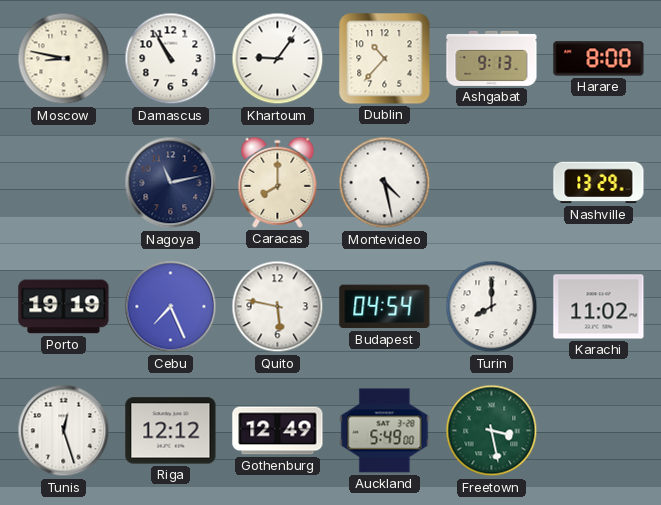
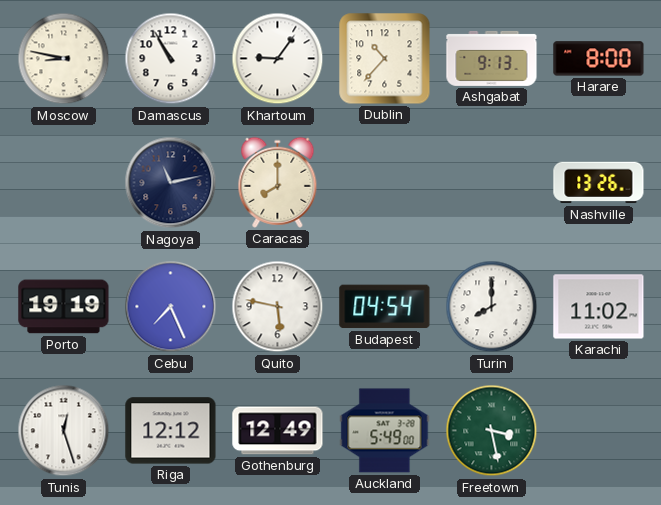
Montevideo: 4:28 -> none
Nashville: 13:29 -> 13:26
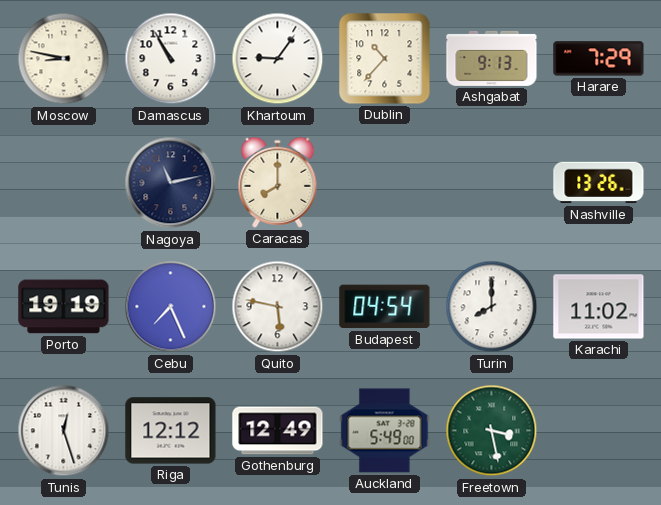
Harare: 8:00 -> 7:29
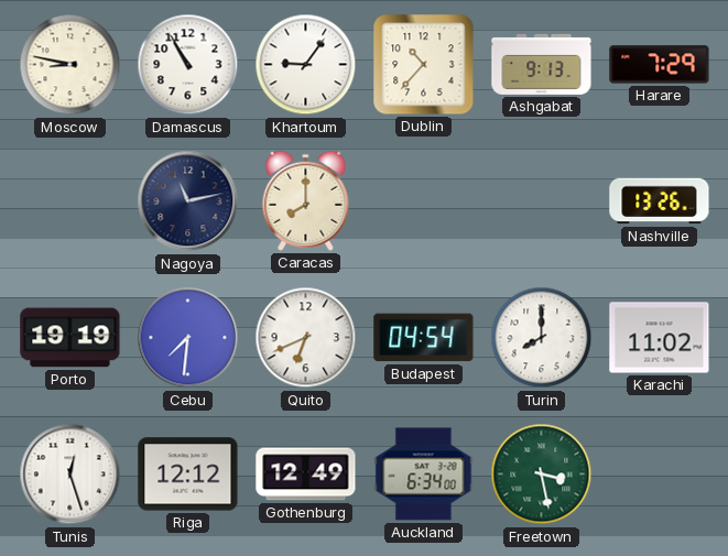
Cebu: 7:26 -> 7:31
Quito: 5:47 -> 6:41
Auckland: 5:49 -> 6:34
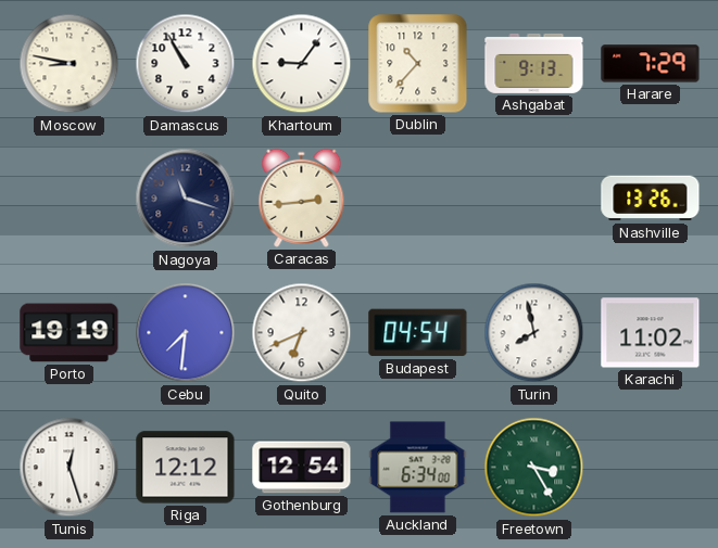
Nagoya: 11:13 -> 11:18
Caracas: 8:00 -> 2:44
Turin: 8:00 -> 7:58
Gothenburg: 12:49 -> 12:54
Freetown: 3:28 -> 3:25
